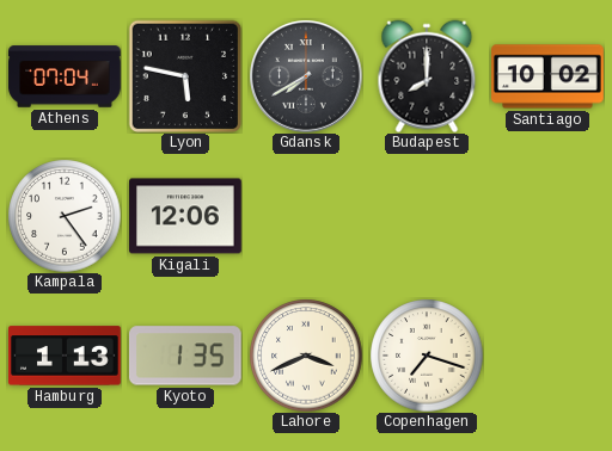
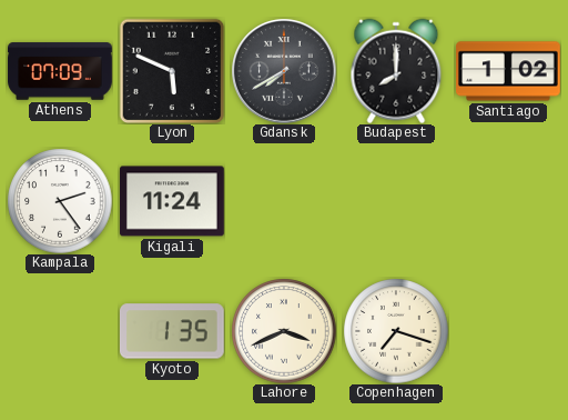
Athens: 07:04 -> 07:09
Lyon: 5:47 -> 5:49
Santiago: 10:02 -> 1:02
Kigali: 12:06 -> 11:24
Hamburg: 1:13 -> none
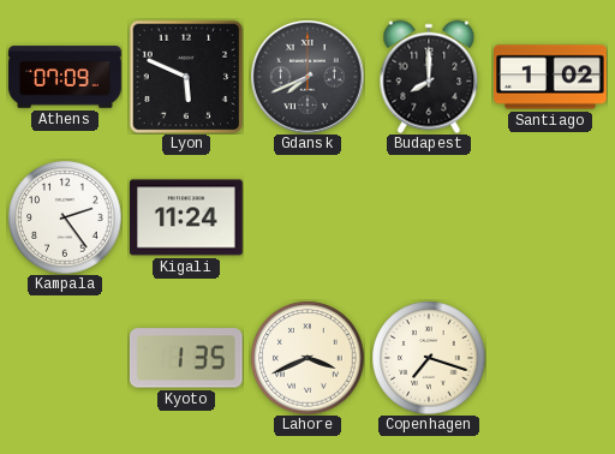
Gdansk: 7:40 -> 7:41
